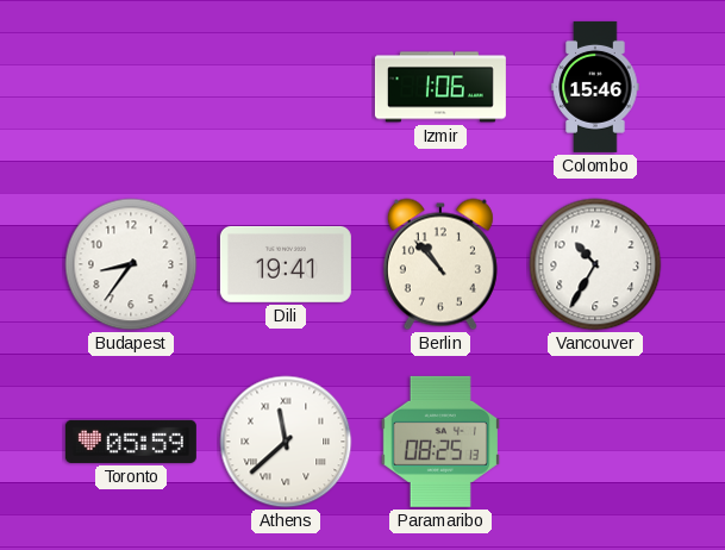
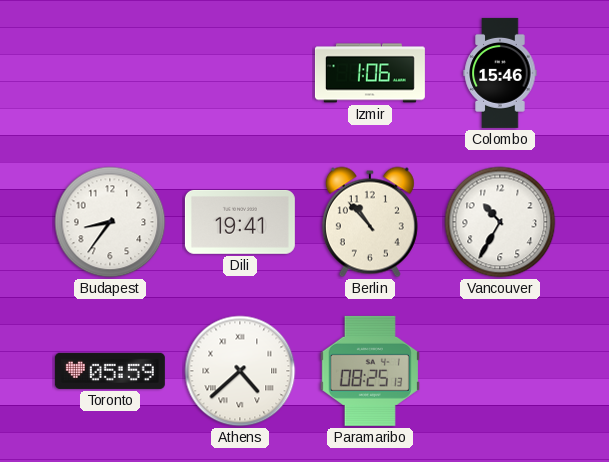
Athens: 11:38 -> 4:38
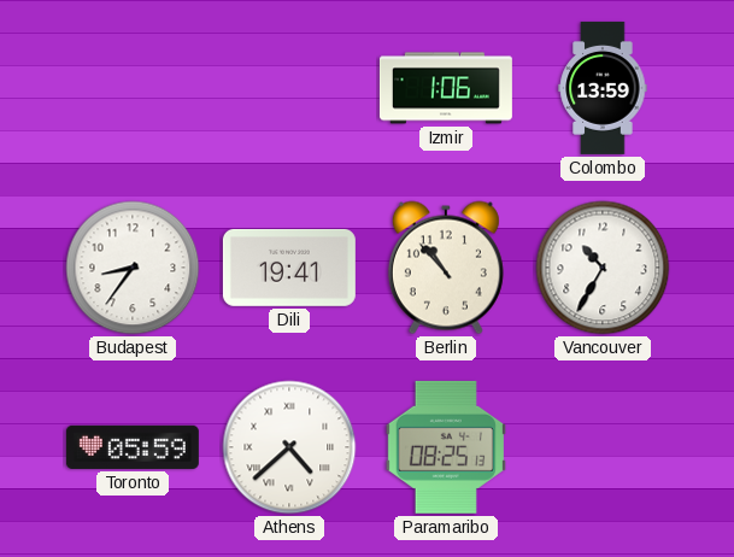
Colombo: 15:46 -> 13:59
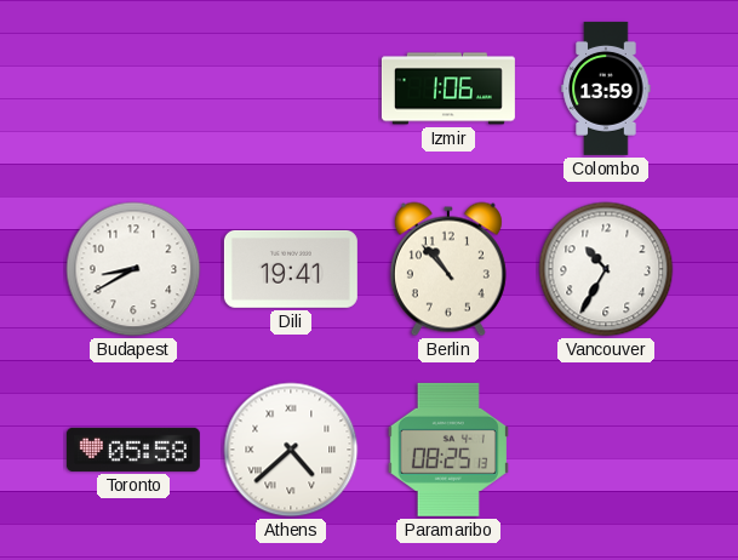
Budapest: 8:36 -> 8:40
Toronto: 05:59 -> 05:58
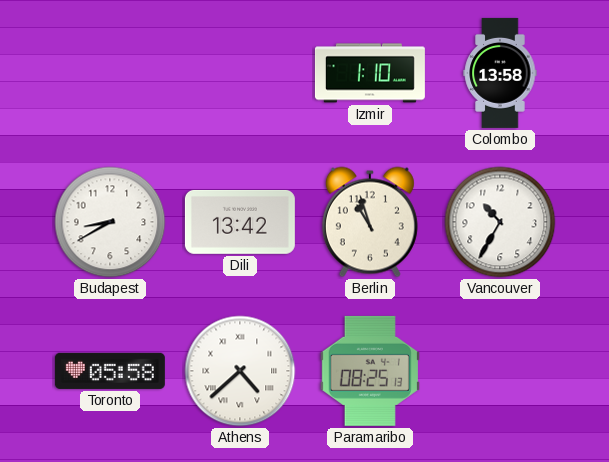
Izmir: 1:06 -> 1:10
Colombo: 13:59 -> 13:58
Dili: 19:41 -> 13:42
Berlin: 10:53 -> 10:57
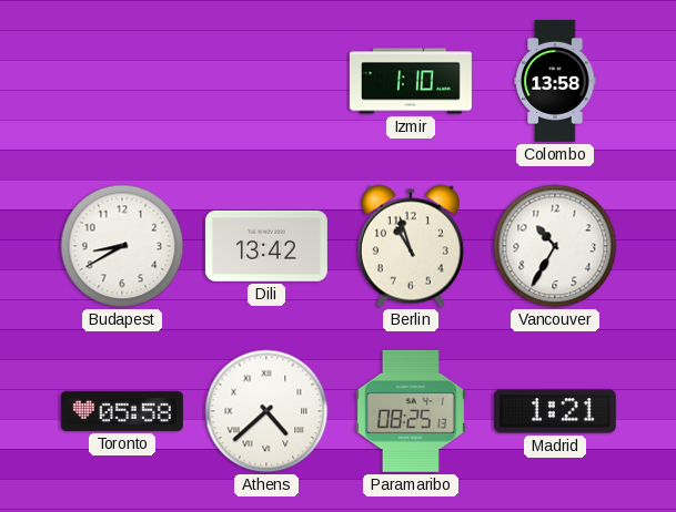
Madrid: none -> 1:21
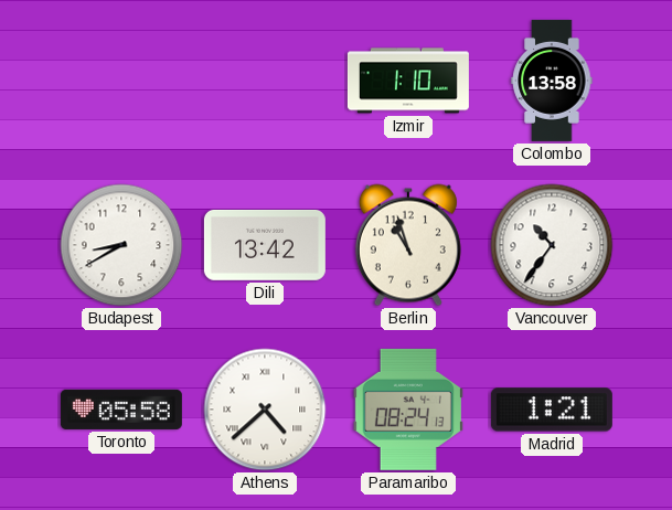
Vancouver: 10:35 -> 10:36
Paramaribo: 08:25 -> 08:24
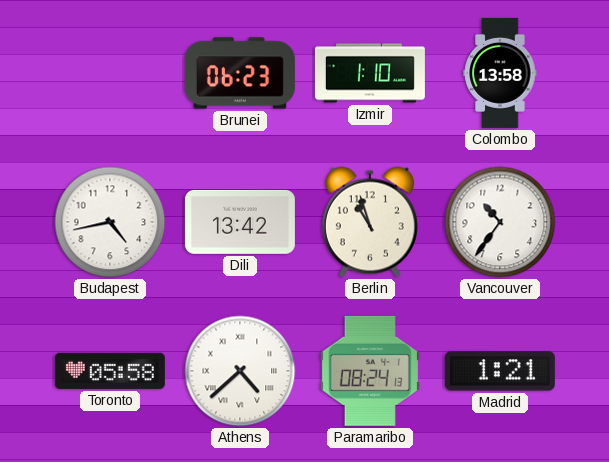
Brunei: none -> 06:23
Budapest: 8:40 -> 4:43
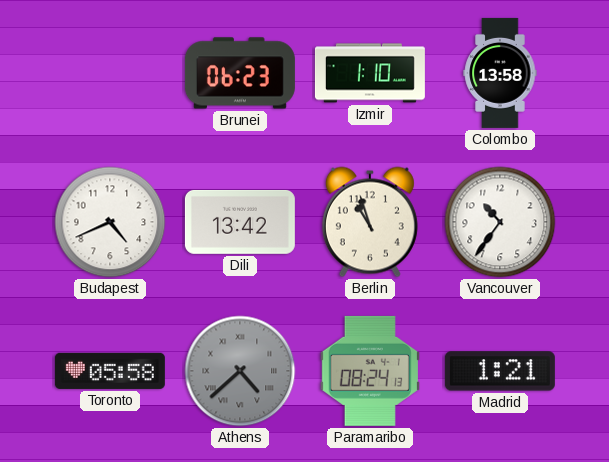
Budapest: 4:43 -> 4:41
Athens dial: white -> grey
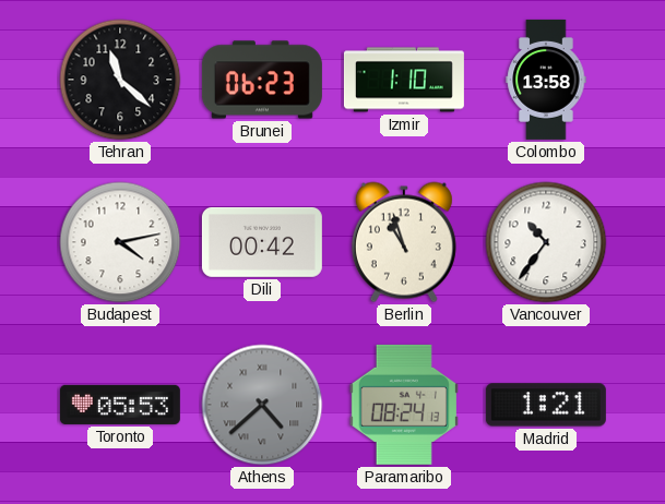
Tehran: none -> 11:22
Budapest: 4:41 -> 4:13
Dili: 13:42 -> 00:42
Toronto: 05:58 -> 05:53
